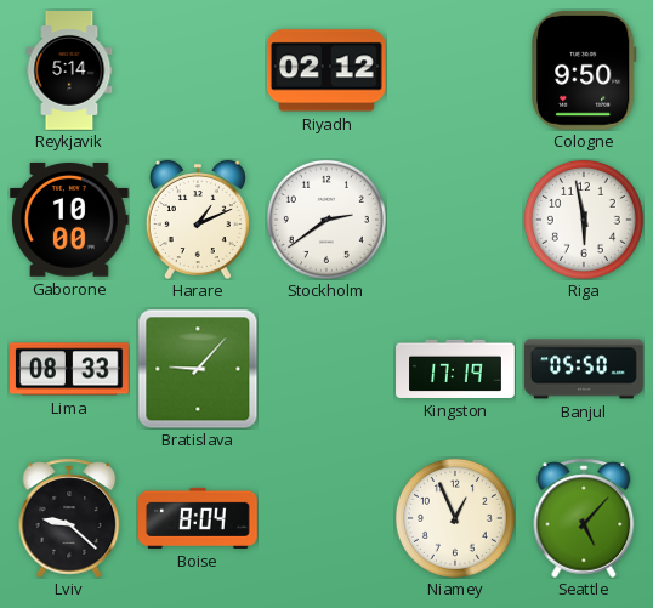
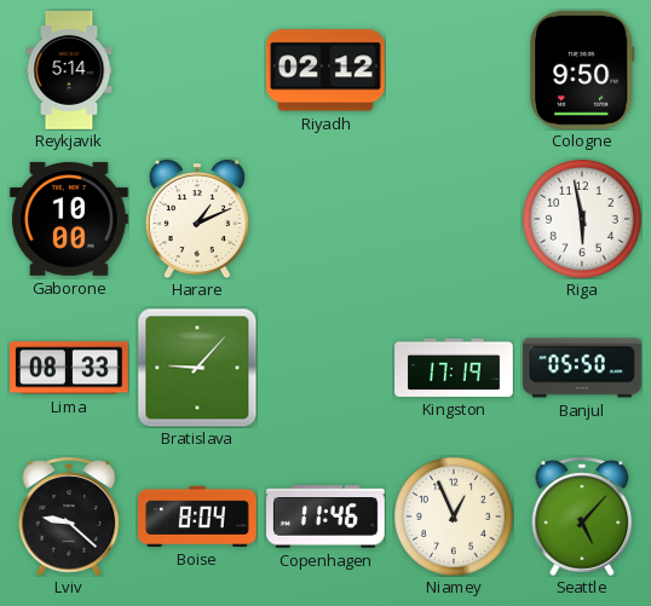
Stockholm: 2:39 -> none
Copenhagen: none -> 11:46
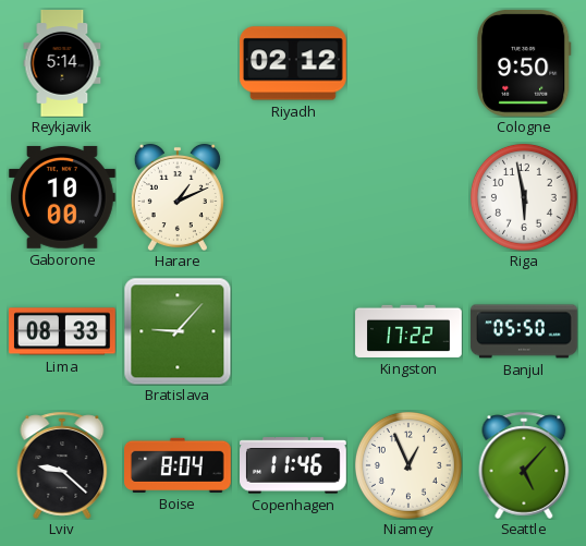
Kingston: 17:19 -> 17:22
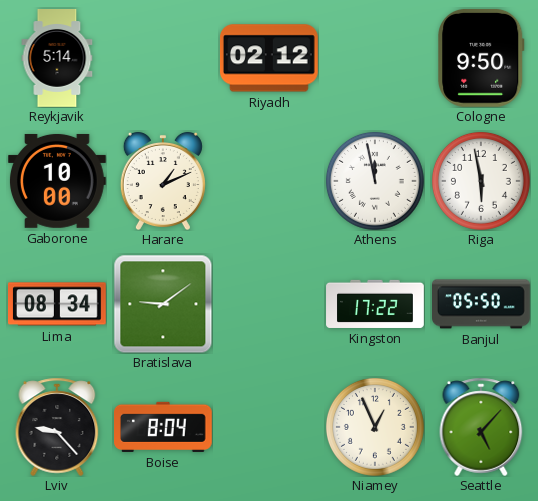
Athens: none -> 11:58
Lima: 08:33 -> 08:34
Bratislava: 9:07 -> 9:09
Lviv: 9:22 -> 9:23
Copenhagen: 11:46 -> none
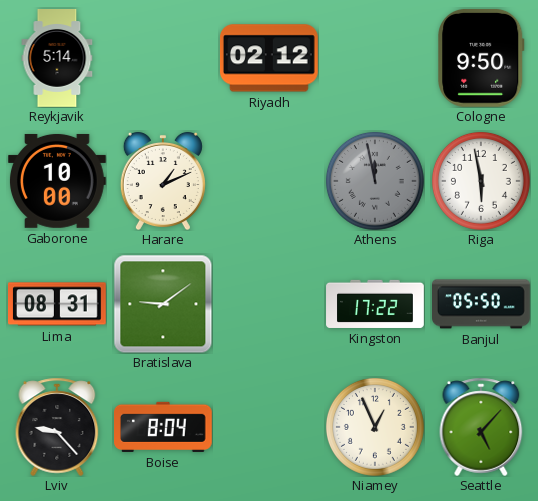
Athens dial: white -> grey
Lima: 08:34 -> 08:31
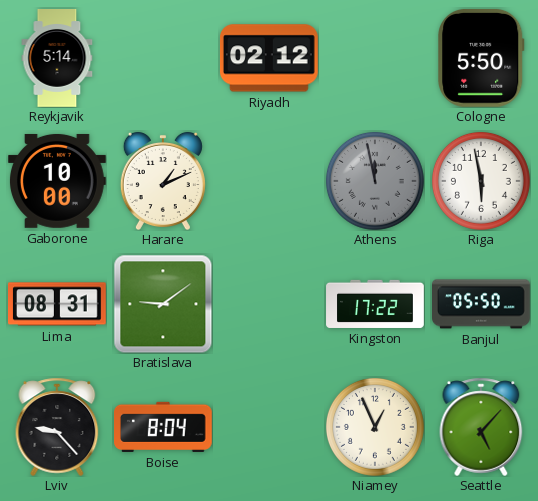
Cologne: 9:50 -> 5:50
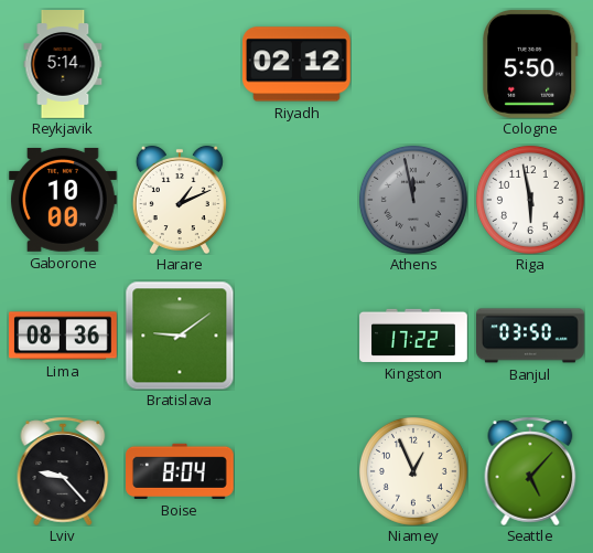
Lima: 08:31 -> 08:36
Banjul: 05:50 -> 03:50
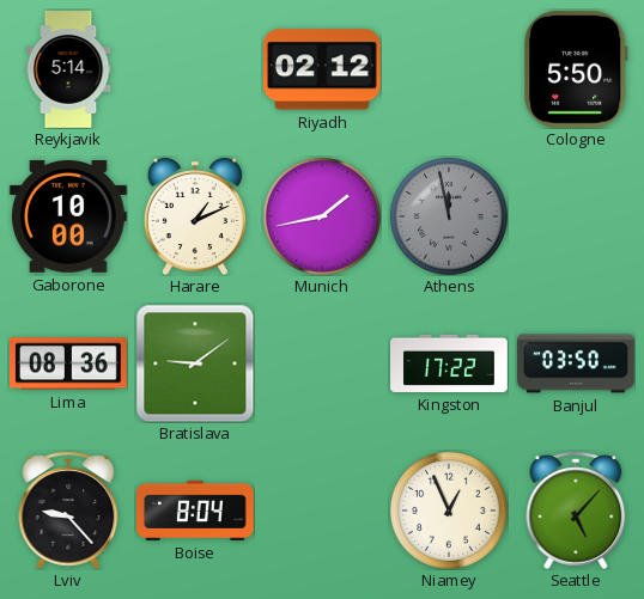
Munich: none -> 1:43
Riga: 5:58 -> none
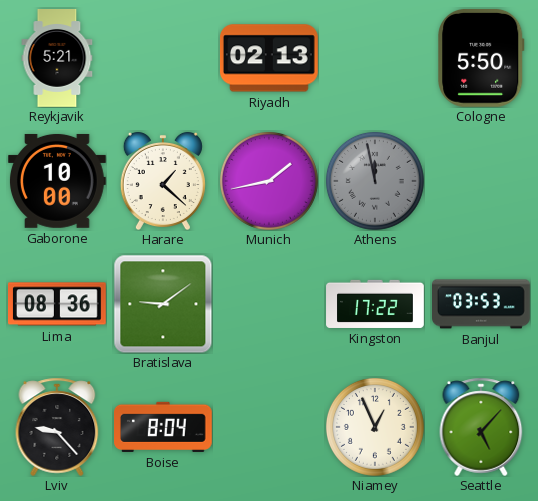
Reykjavik: 5:14 -> 5:21
Riyadh: 02:12 -> 02:13
Harare: 1:11 -> 1:22
Banjul: 03:50 -> 03:53
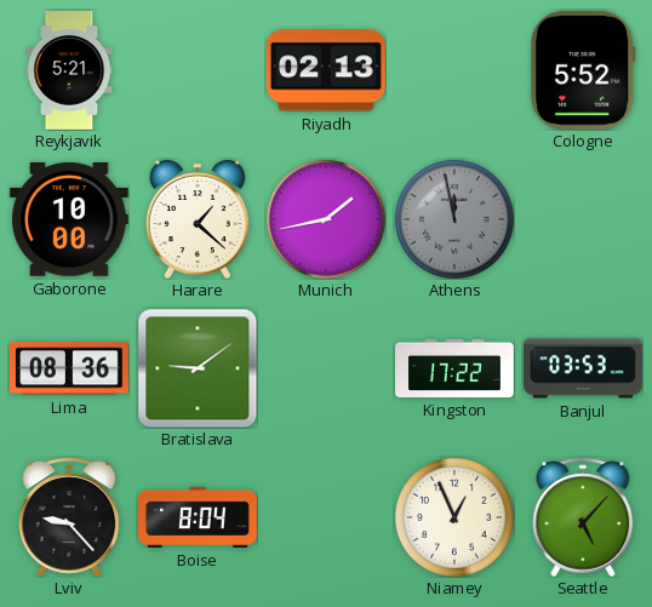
Cologne: 5:50 -> 5:52
